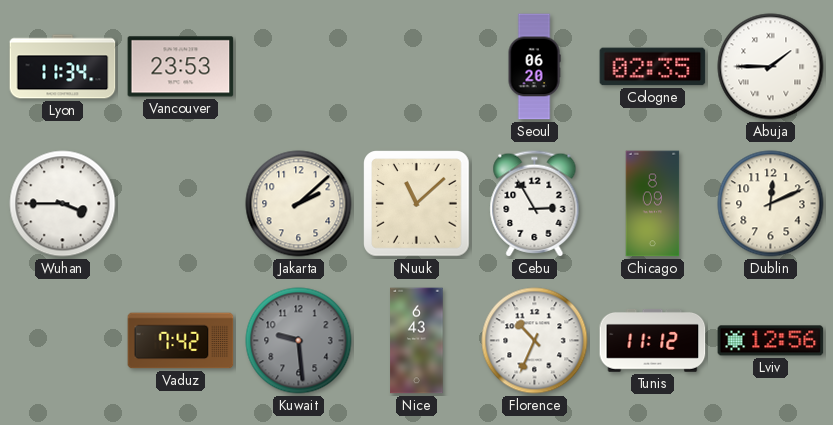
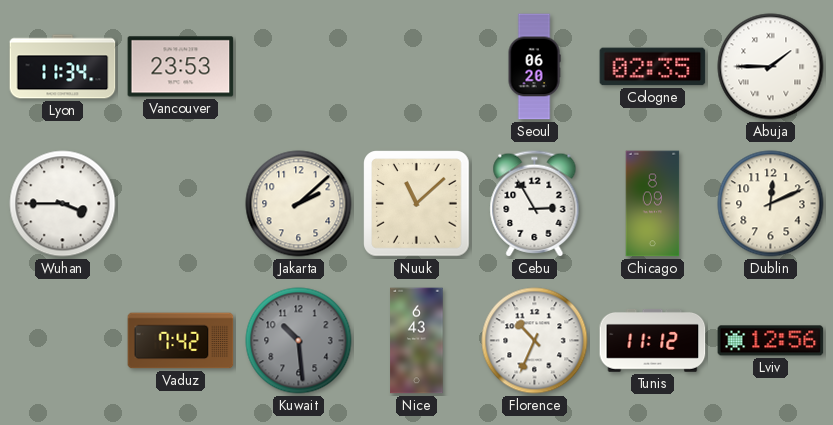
Kuwait: 9:29 -> 10:29
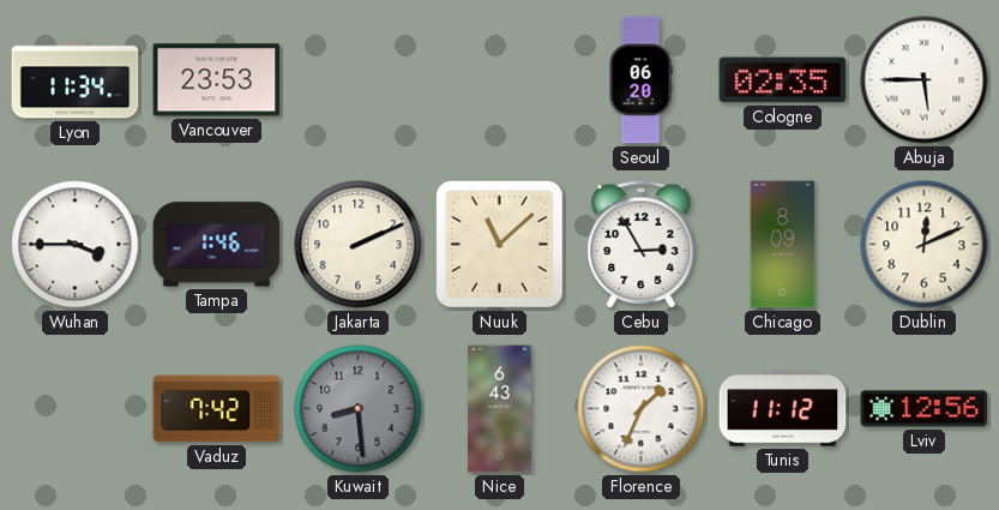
Abuja: 1:45 -> 5:45
Tampa: none -> 1:46
Jakarta: 2:08 -> 2:11
Kuwait: 10:29 -> 8:29
Florence: 10:34 -> 1:34
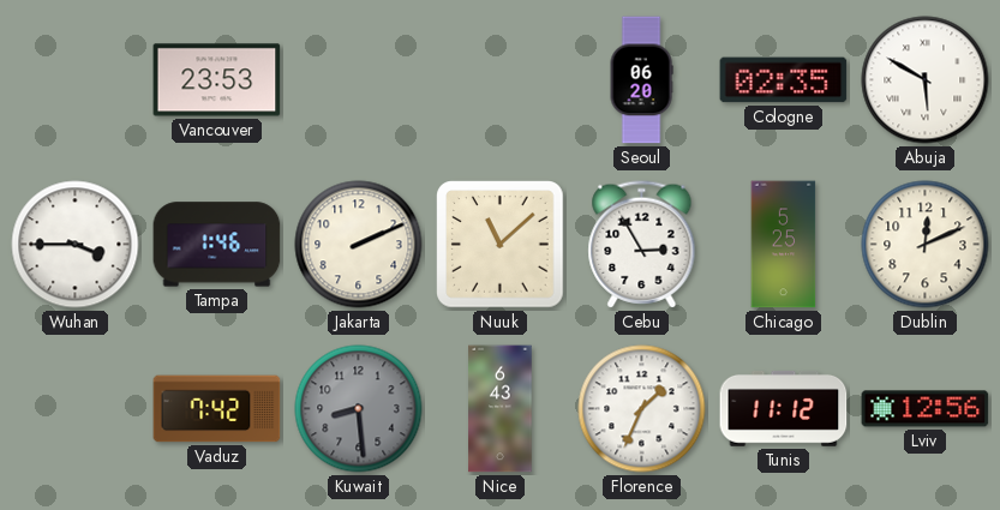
Lyon: 11:34 -> none
Abuja: 5:45 -> 5:50
Chicago: 8:09 -> 5:25
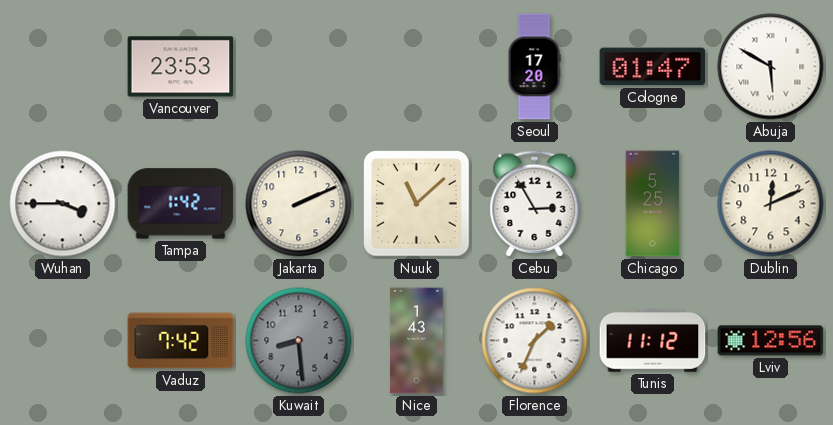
Seoul: 06:20 -> 17:20
Cologne: 02:35 -> 01:47
Tampa: 1:46 -> 1:42
Nice: 6:43 -> 1:43
